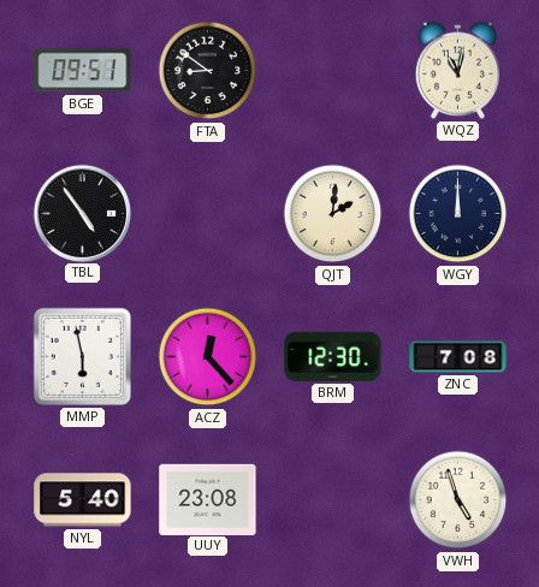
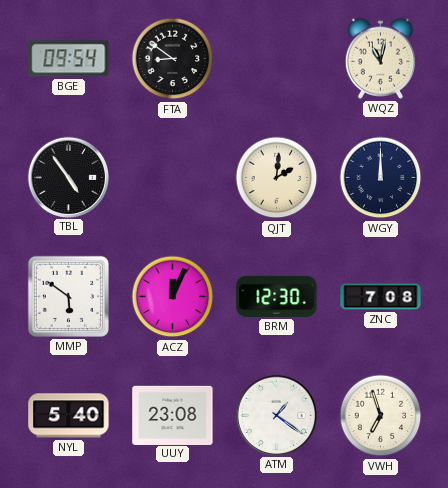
BGE: 09:51 -> 09:54
MMP: 5:58 -> 5:51
ACZ: 12:23 -> 12:04
ATM: none -> 1:21
VWH: 4:57 -> 6:57
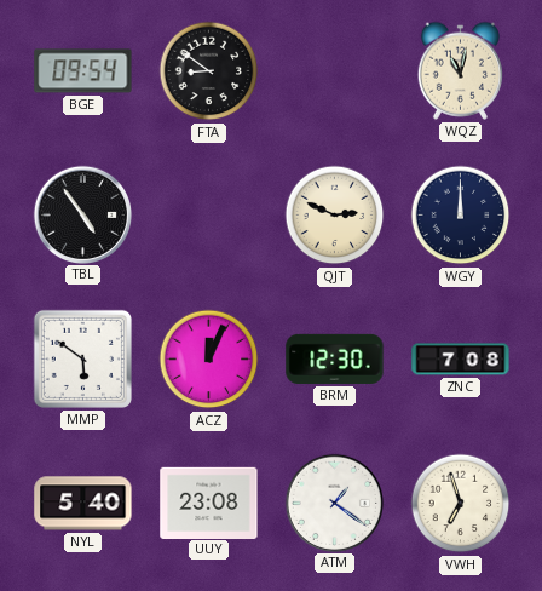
QJT: 2:01 -> 2:49
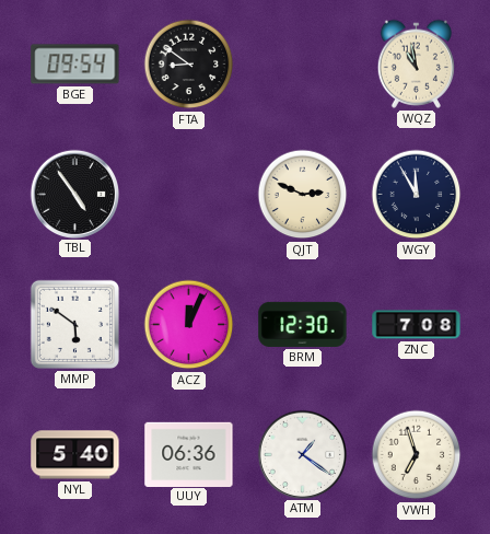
WQZ: 11:02 -> 10:58
WGY: 12:00 -> 11:55
UUY: 23:08 -> 06:36
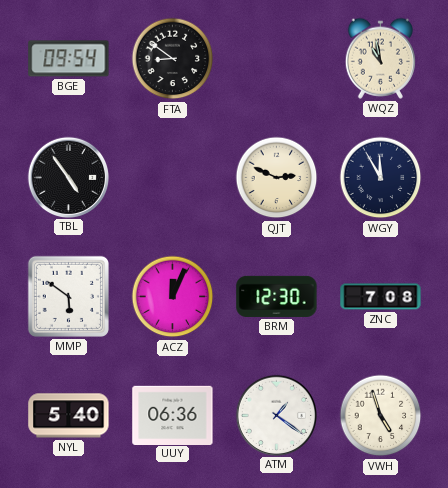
VWH: 6:57 -> 4:57
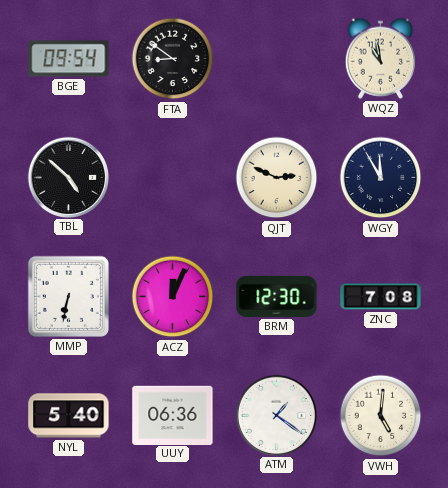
TBL: 4:54 -> 4:52
MMP: 5:51 -> 6:32
VWH: 4:57 -> 5:01
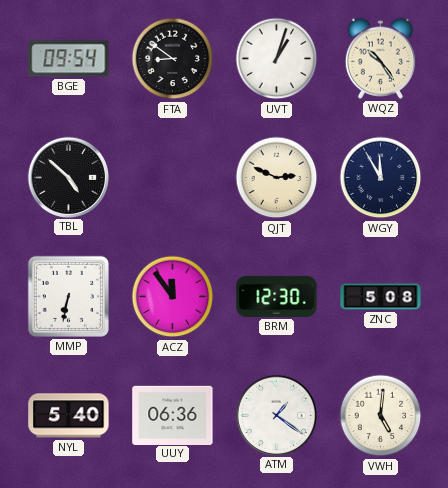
UVT: none -> 1:03
WQZ: 10:58 -> 10:24
ACZ: 12:04 -> 11:54
ZNC: 7:08 -> 5:08
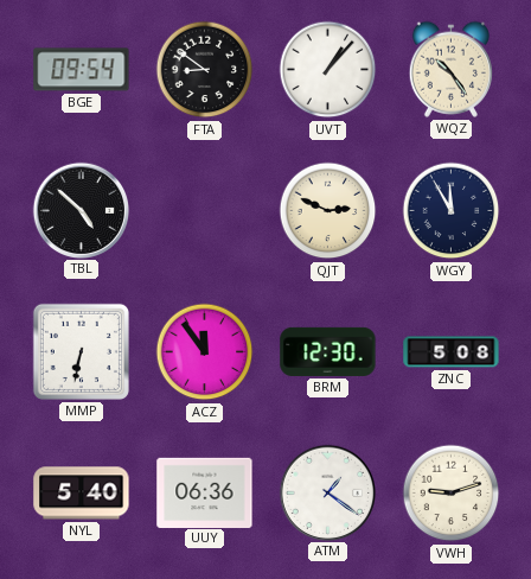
UVT: 1:03 -> 1:07
VWH: 5:01 -> 9:12
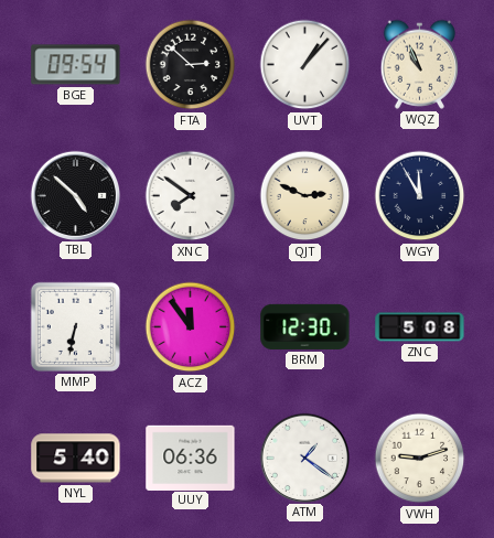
FTA: 8:51 -> 2:52
WQZ: 10:24 -> 10:56
XNC: none -> 7:51
